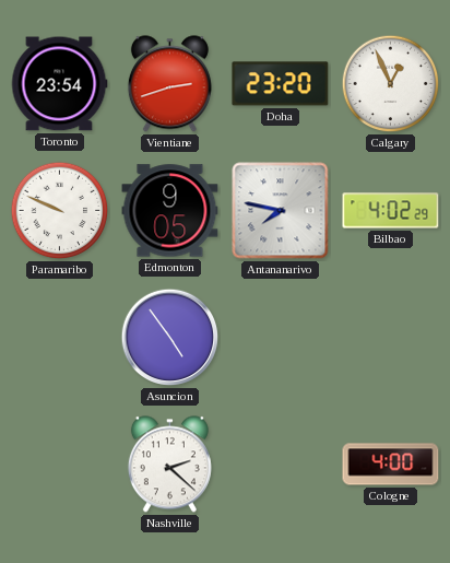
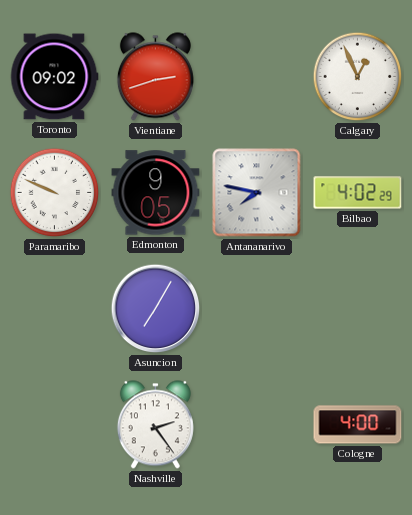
Toronto: 23:54 -> 09:02
Doha: 23:20 -> none
Asuncion: 4:54 -> 7:05
Nashville: 2:22 -> 2:24
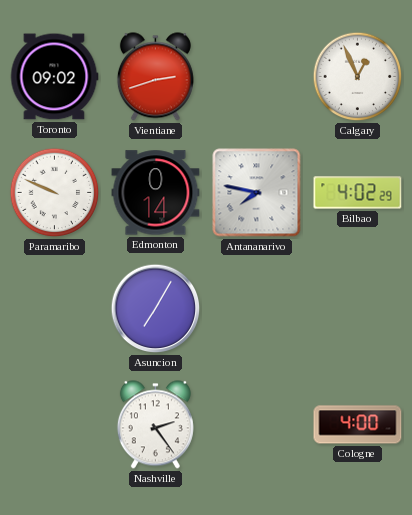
Edmonton: 9:05 -> 0:14
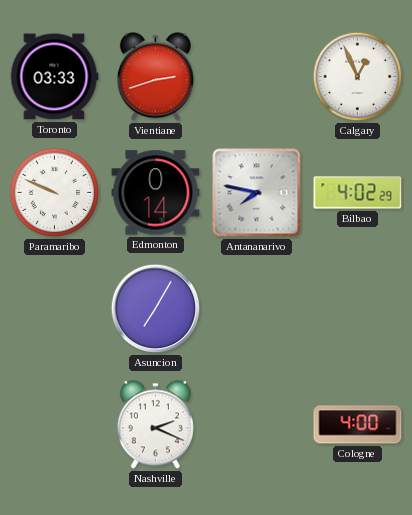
Toronto: 09:02 -> 03:33
Nashville: 2:24 -> 2:19
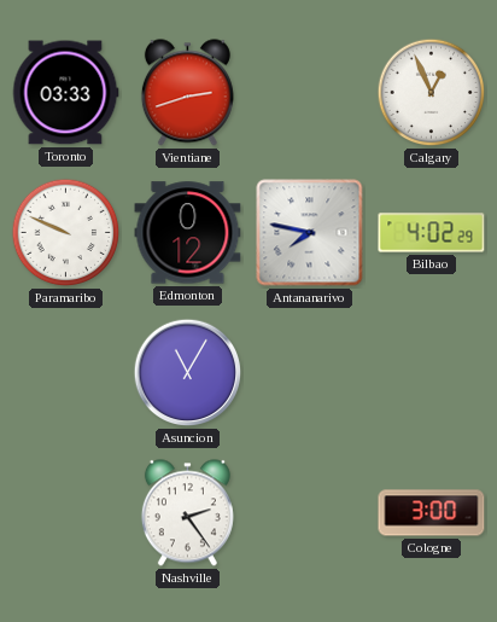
Edmonton: 0:14 -> 0:12
Asuncion: 7:05 -> 11:05
Nashville: 2:19 -> 2:24
Cologne: 4:00 -> 3:00
